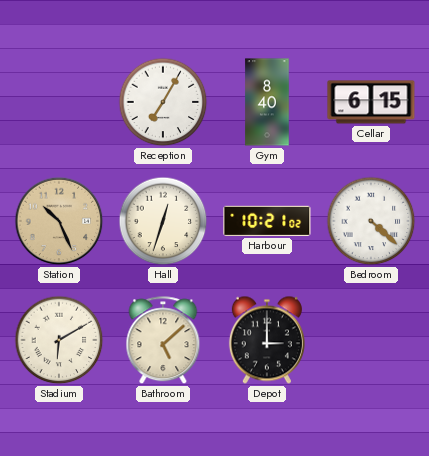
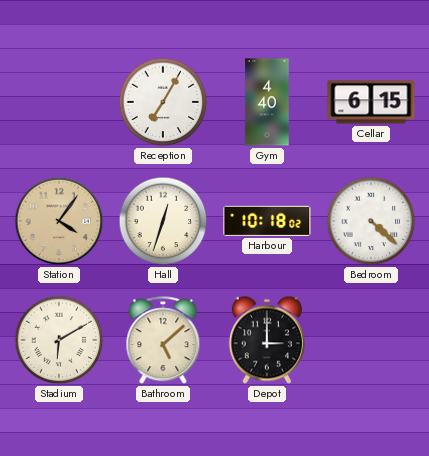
Gym: 8:40 -> 4:40
Station: 10:26 -> 4:06
Harbour: 10:21 -> 10:18
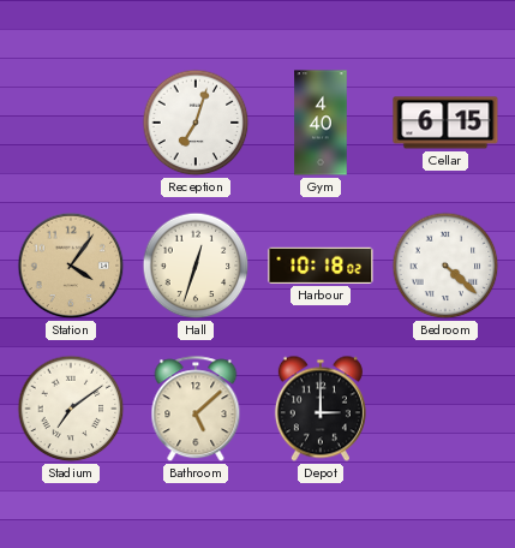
Reception: 7:05 -> 7:03
Stadium: 6:10 -> 7:09
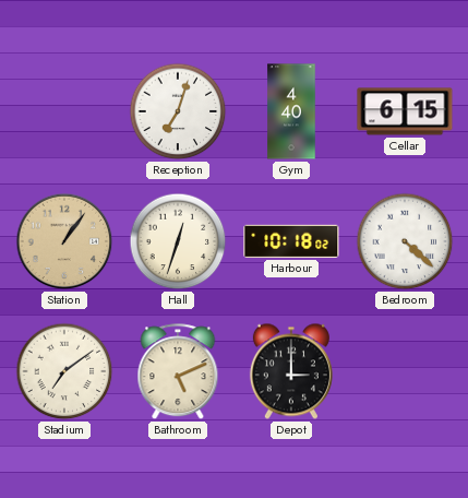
Station: 4:06 -> 1:06
Bathroom: 5:08 -> 5:11
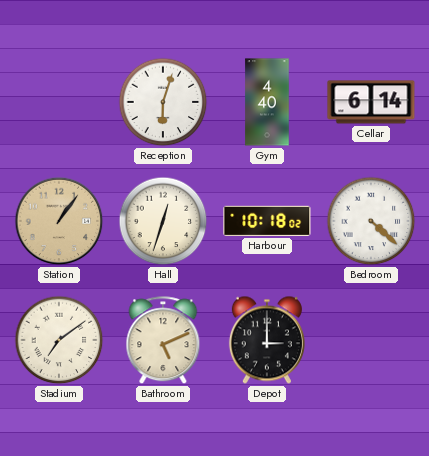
Reception: 7:03 -> 6:03
Cellar: 6:15 -> 6:14
